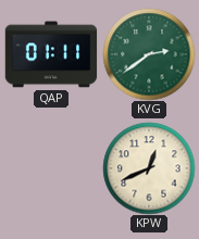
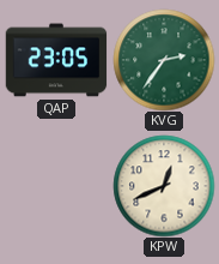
QAP: 01:11 -> 23:05
KVG: 2:39 -> 2:36
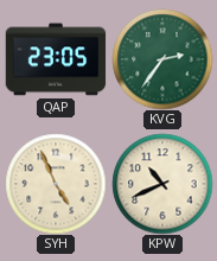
SYH: none -> 4:56
KPW: 12:41 -> 10:41
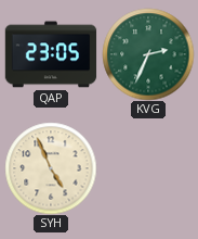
KVG: 2:36 -> 2:34
KPW: 10:41 -> none
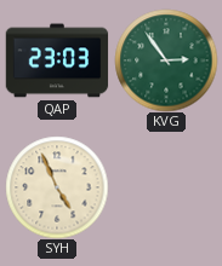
QAP: 23:05 -> 23:03
KVG: 2:34 -> 2:54
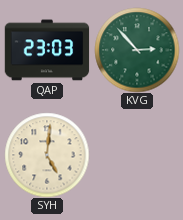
KVG: 2:54 -> 2:53
SYH: 4:56 -> 5:01
